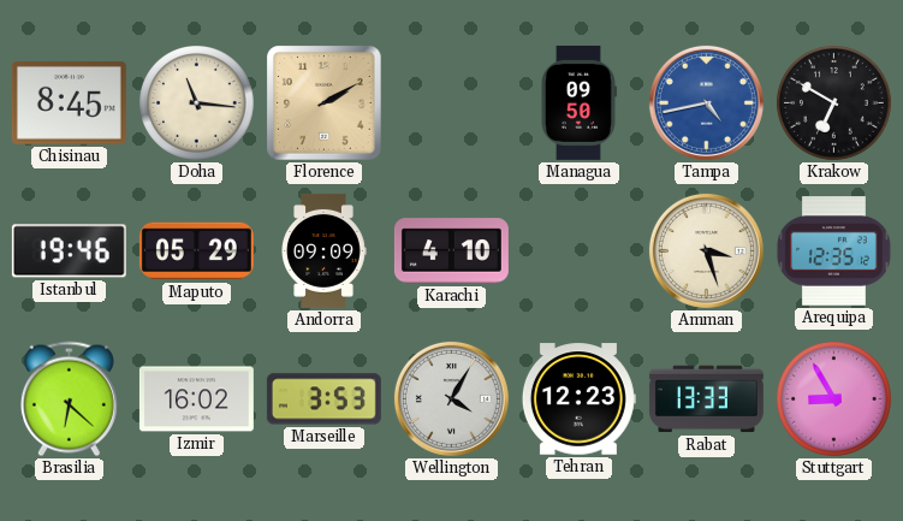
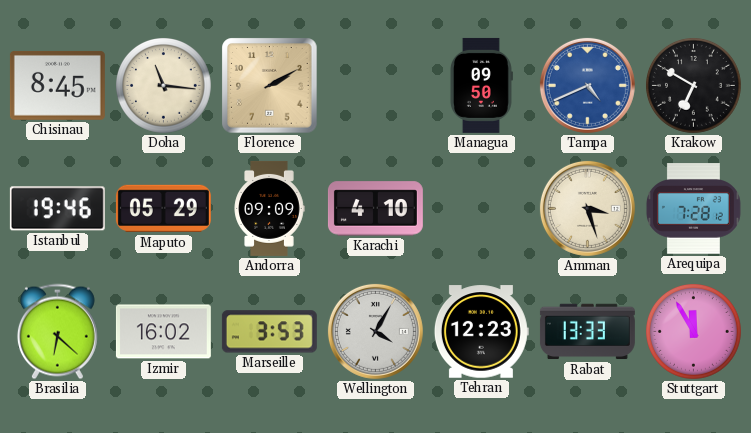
Tampa: 4:43 -> 4:41
Arequipa: 12:35 -> 7:28
Stuttgart: 8:55 -> 11:55
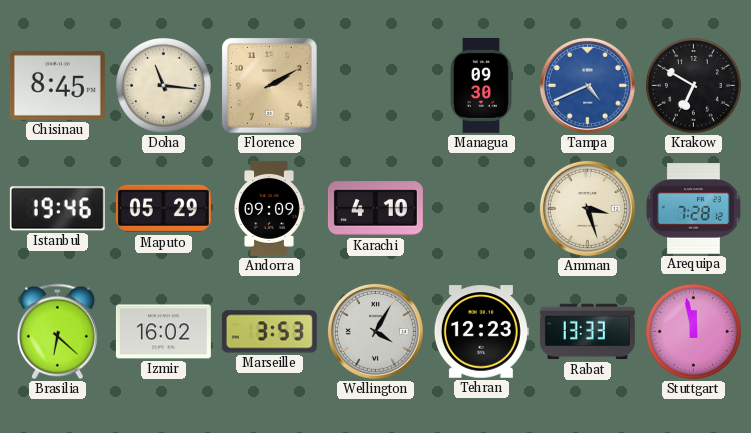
Managua: 09:50 -> 09:30
Stuttgart: 11:55 -> 11:58
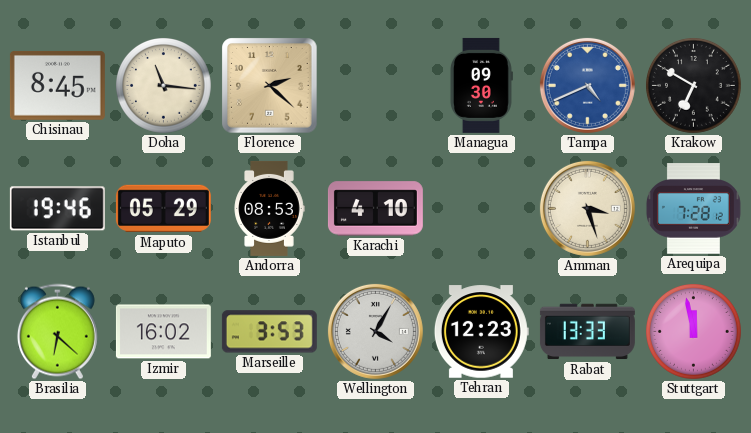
Florence: 2:10 -> 2:22
Andorra: 09:09 -> 08:53
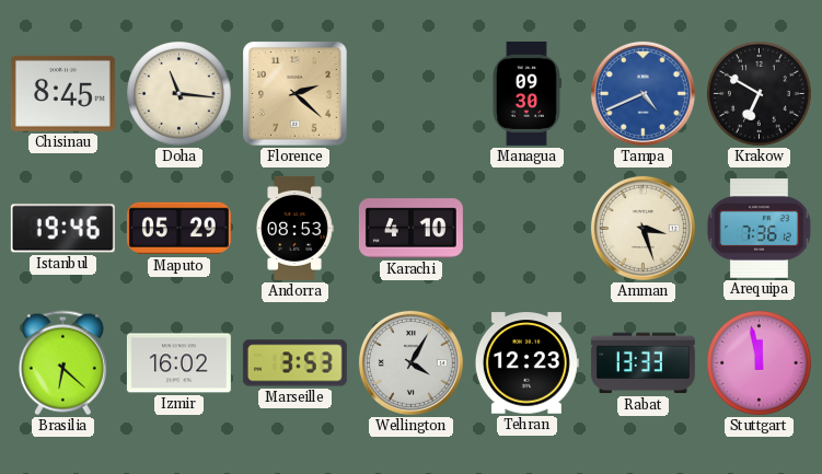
Arequipa: 7:28 -> 7:36
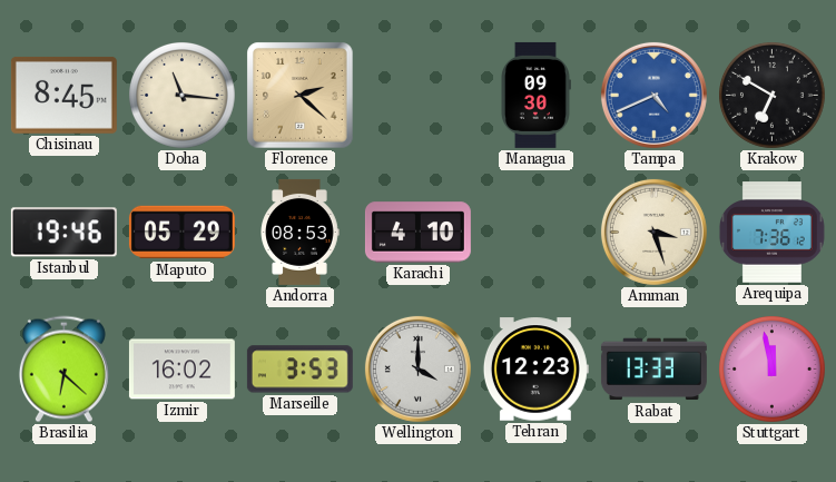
Wellington: 4:05 -> 4:00
